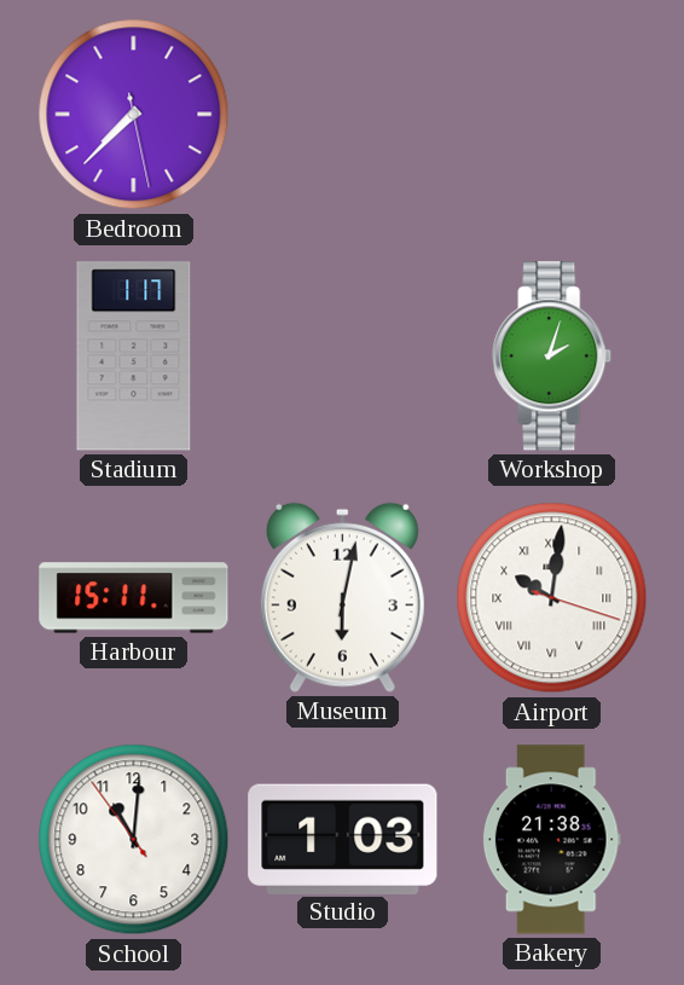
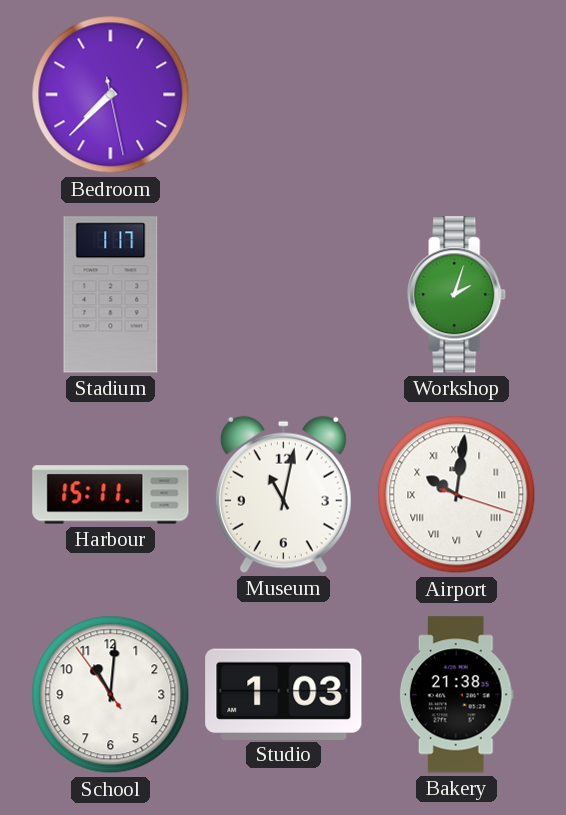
Museum: 6:02 -> 11:02
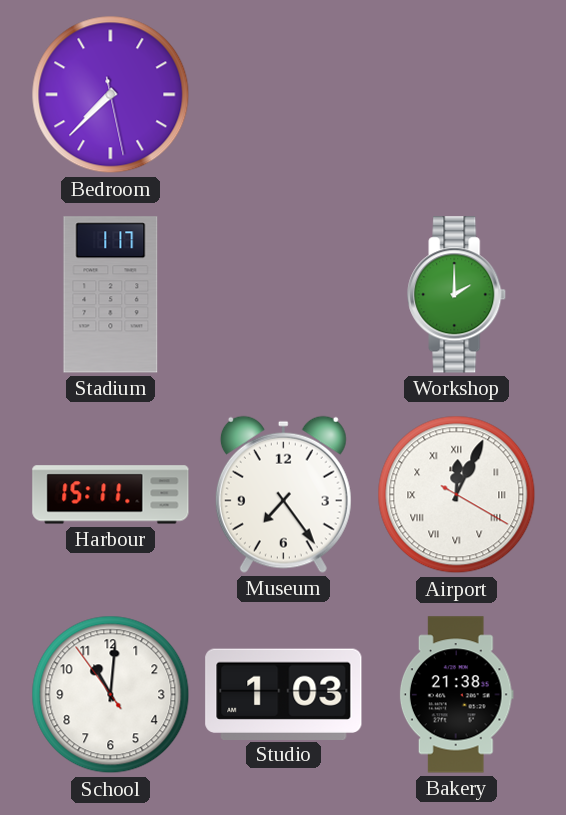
Workshop: 2:03 -> 2:00
Museum: 11:02 -> 7:24
Airport: 10:01 -> 12:04
